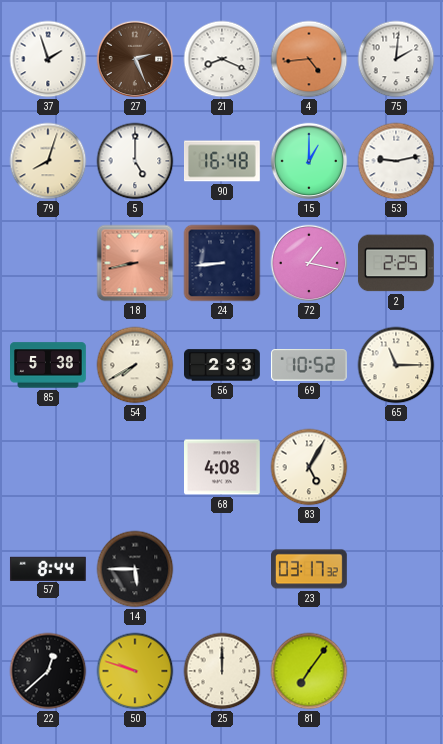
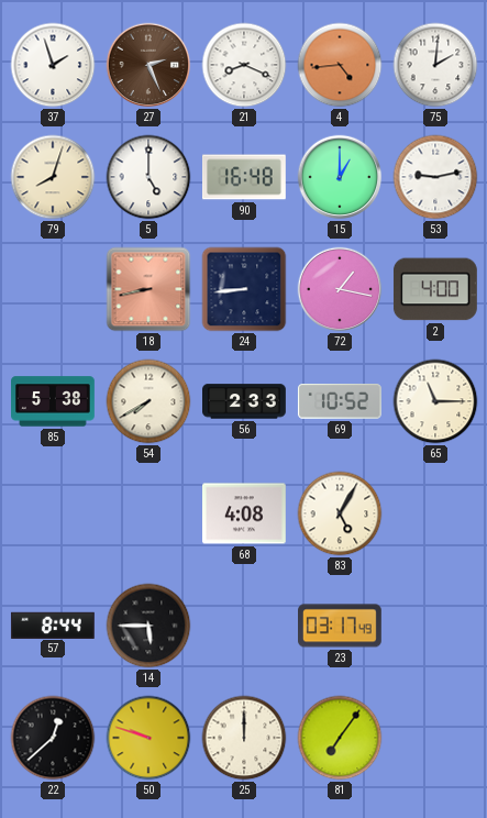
2: 2:25 -> 4:00
23: 03:17:32 -> 03:17:49
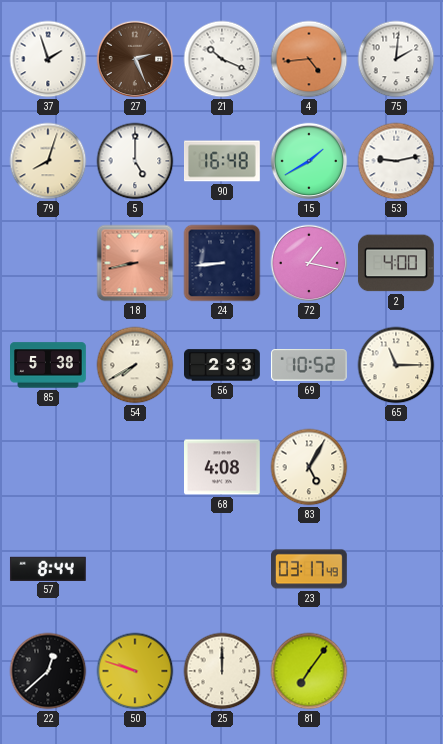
21: 8:19 -> 10:19
15: 1:00 -> 1:40
14: 5:45 -> none
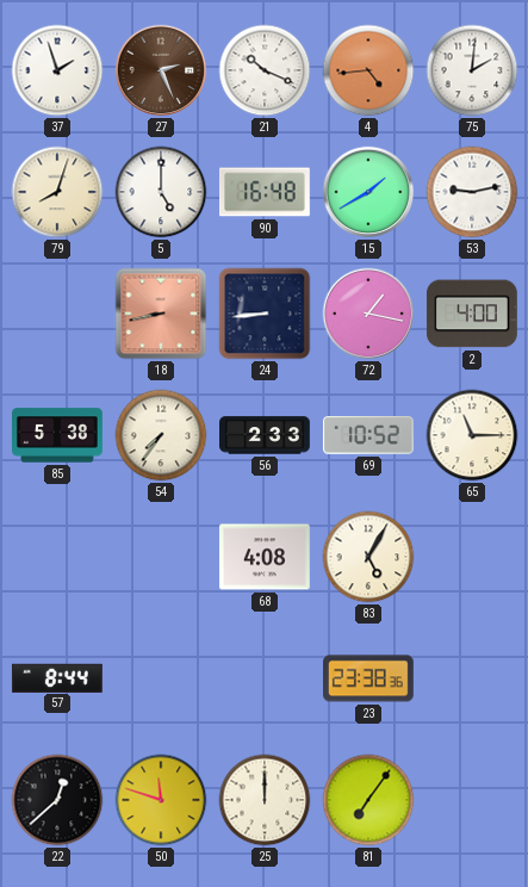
54: 7:40 -> 7:36
23: 03:17 -> 23:38
50: 9:48 -> 11:48
